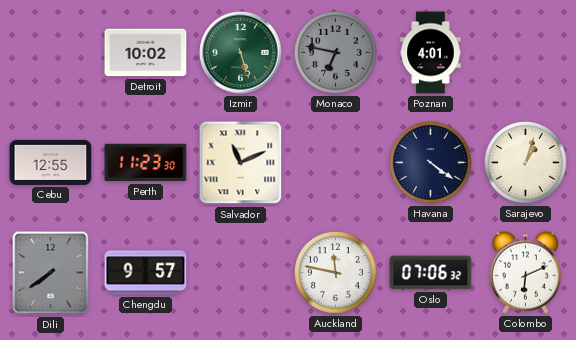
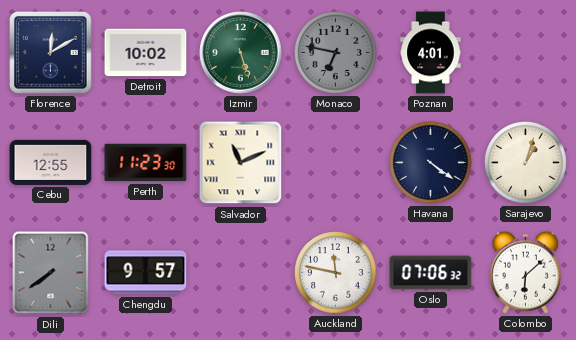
Florence: none -> 12:10
Colombo: 6:11 -> 6:08
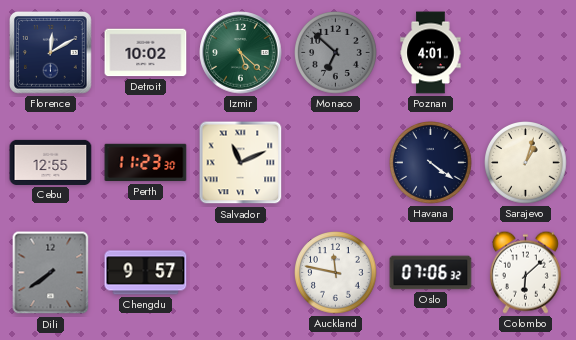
Izmir: 5:27 -> 5:22
Monaco: 6:47 -> 6:52
